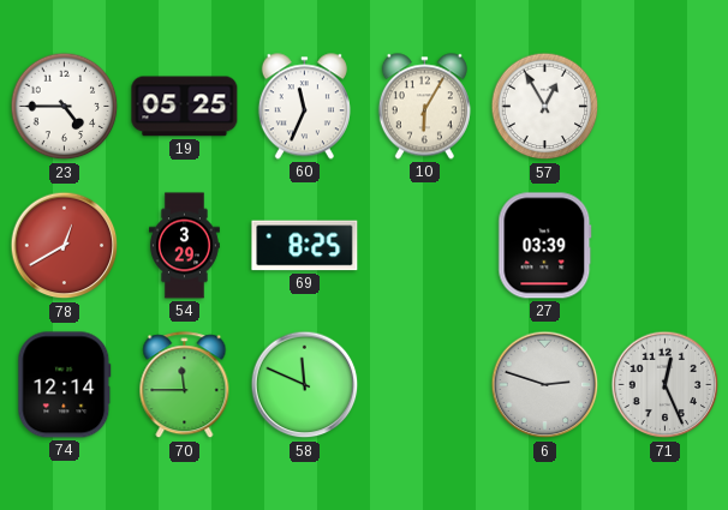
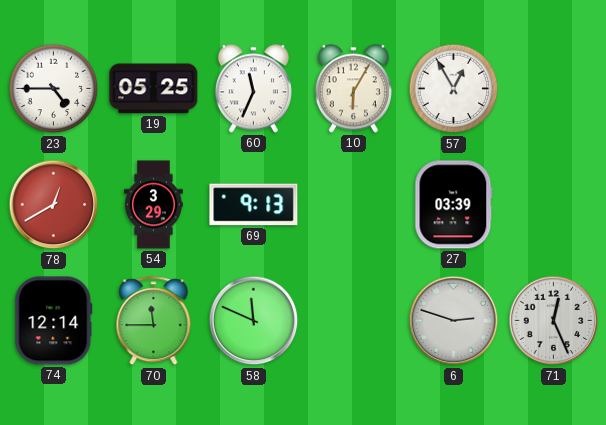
69: 8:25 -> 9:13
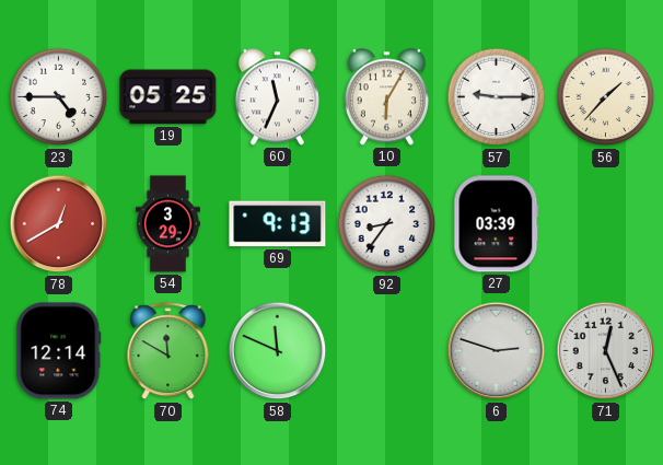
57: 12:55 -> 9:15
56: none -> 1:37
92: none -> 8:36
70: 11:45 -> 11:50
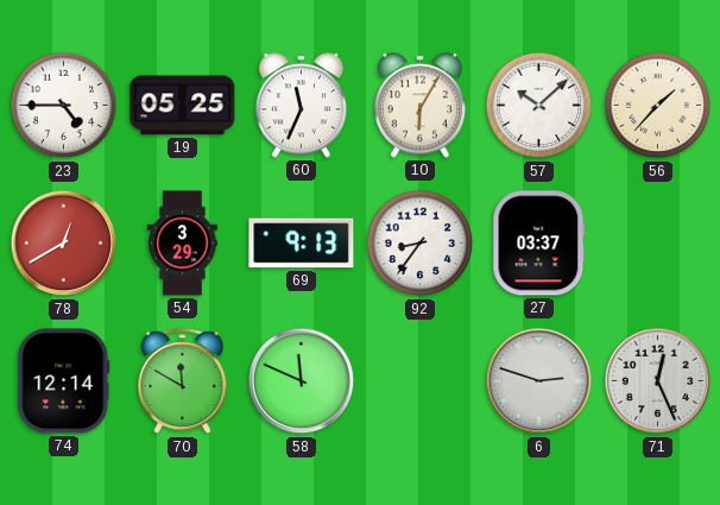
57: 9:15 -> 10:08
27: 03:39 -> 03:37
